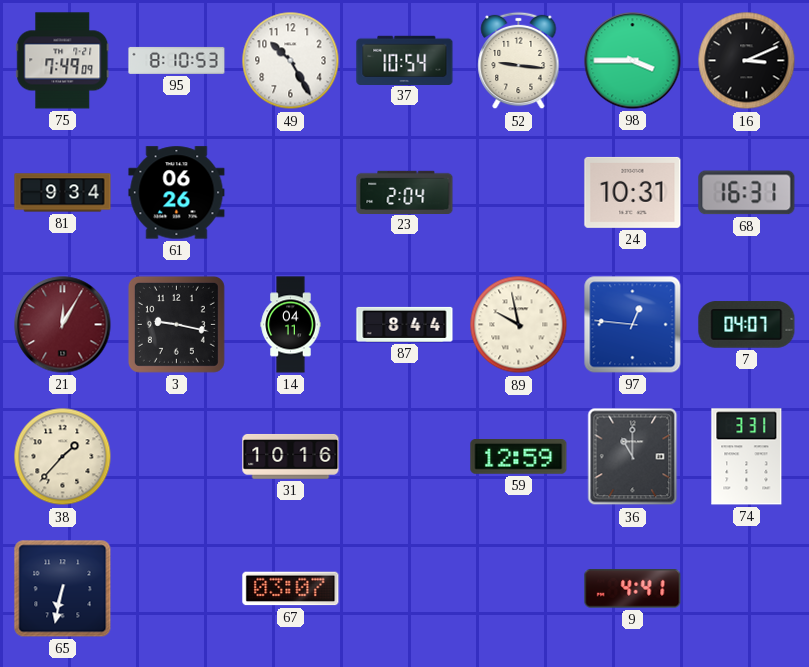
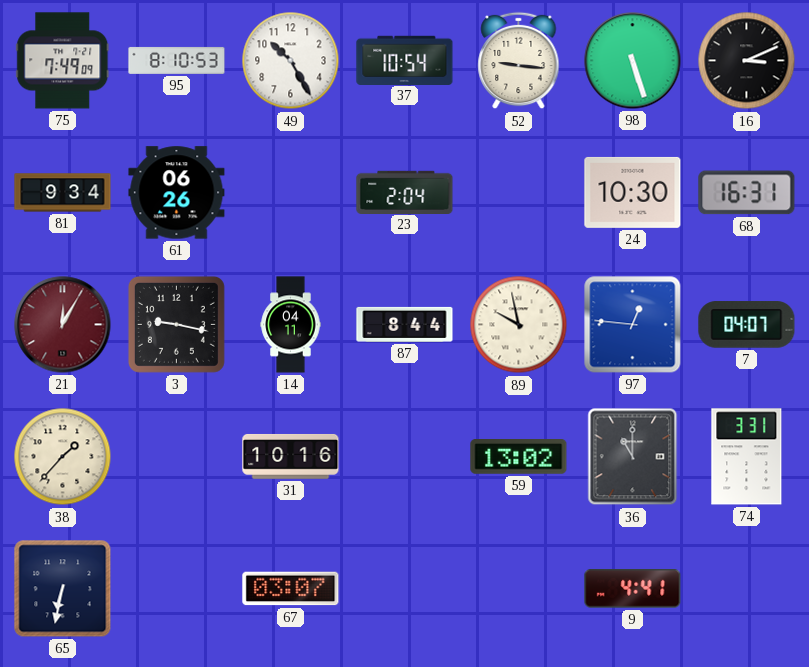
98: 3:45 -> 5:27
24: 10:31 -> 10:30
59: 12:59 -> 13:02
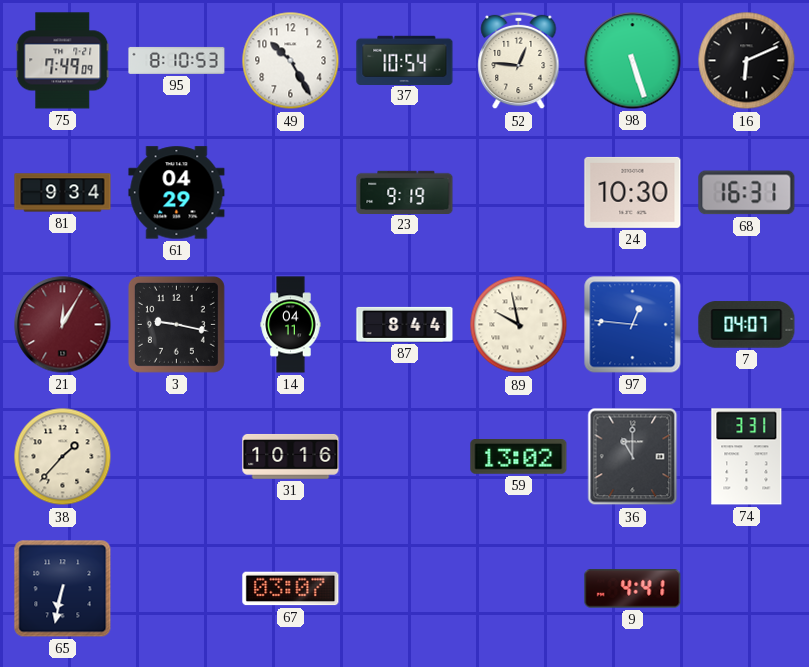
52: 9:16 -> 12:46
16: 3:11 -> 6:11
61: 06:26 -> 04:29
23: 2:04 -> 9:19
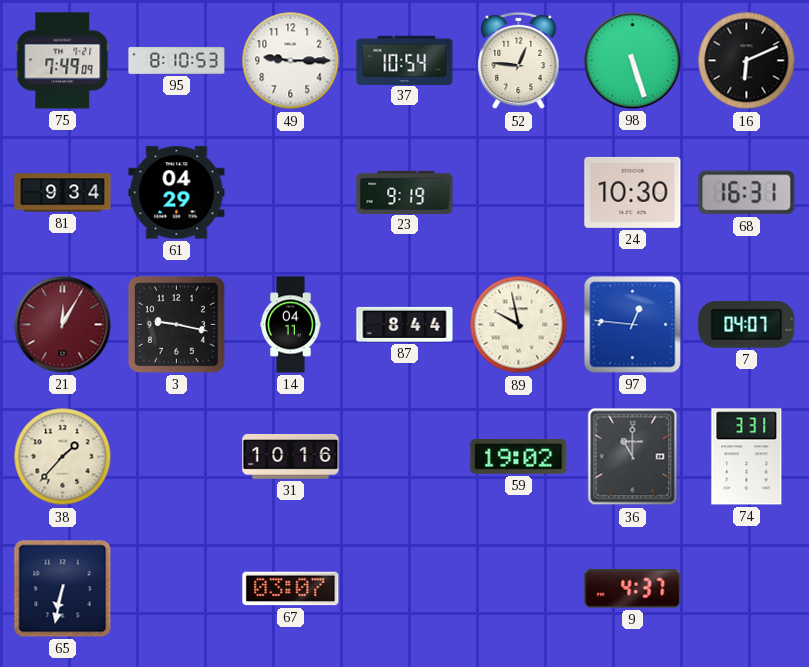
49: 10:25 -> 9:15
59: 13:02 -> 19:02
9: 4:41 -> 4:37
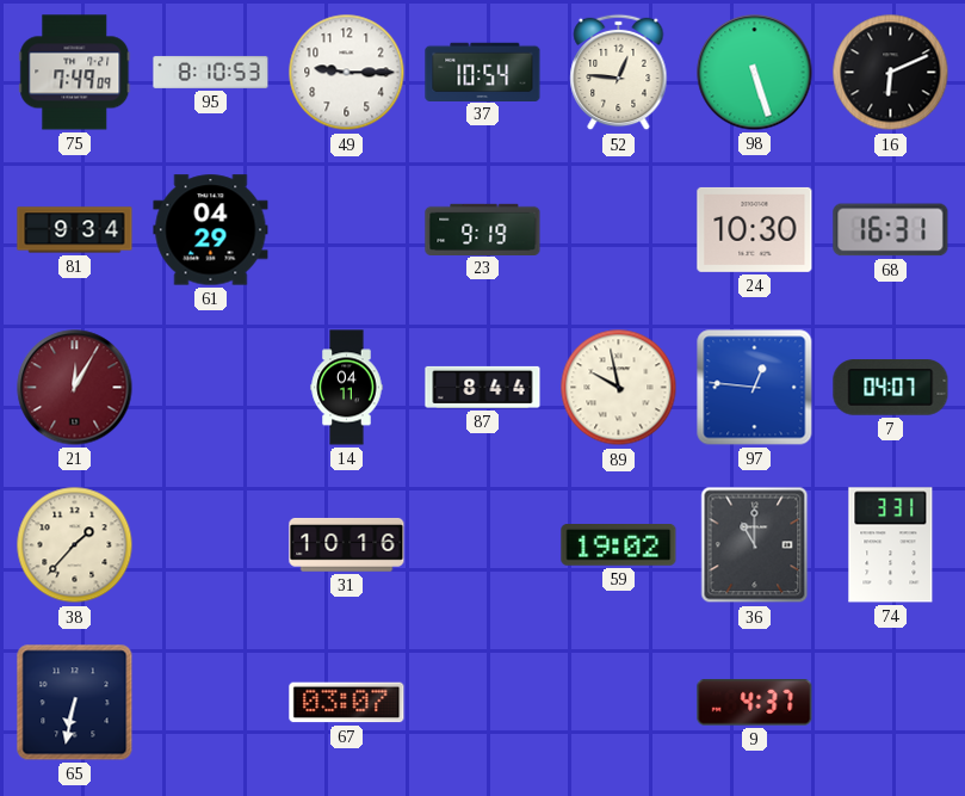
3: 9:17 -> none
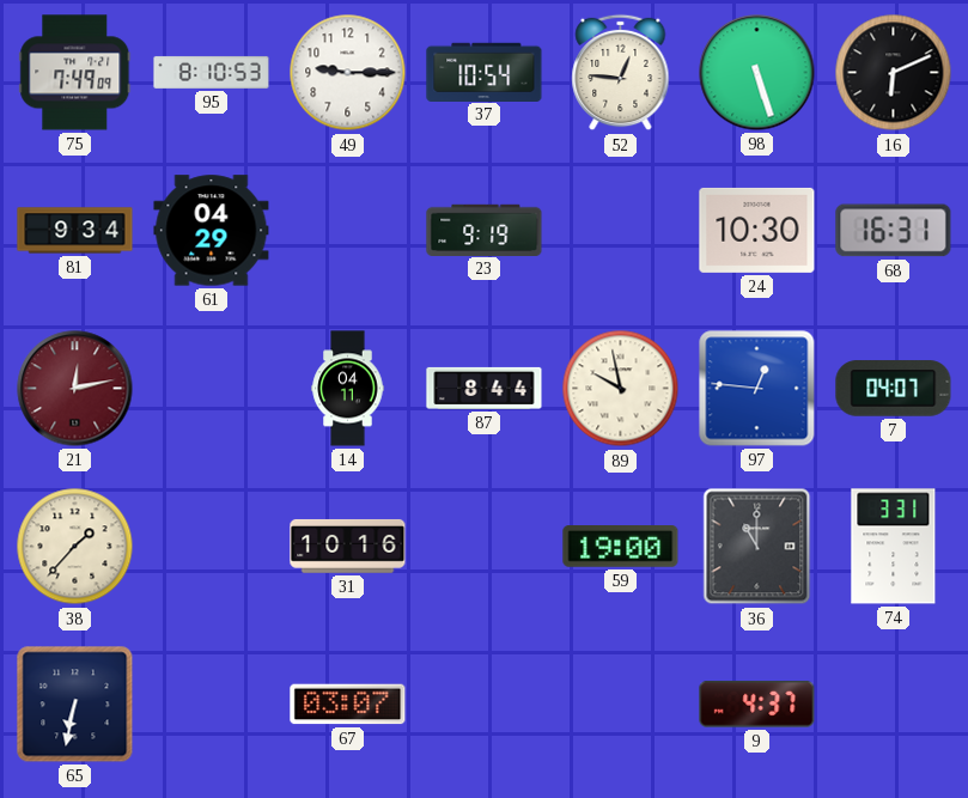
21: 12:05 -> 12:13
59: 19:02 -> 19:00
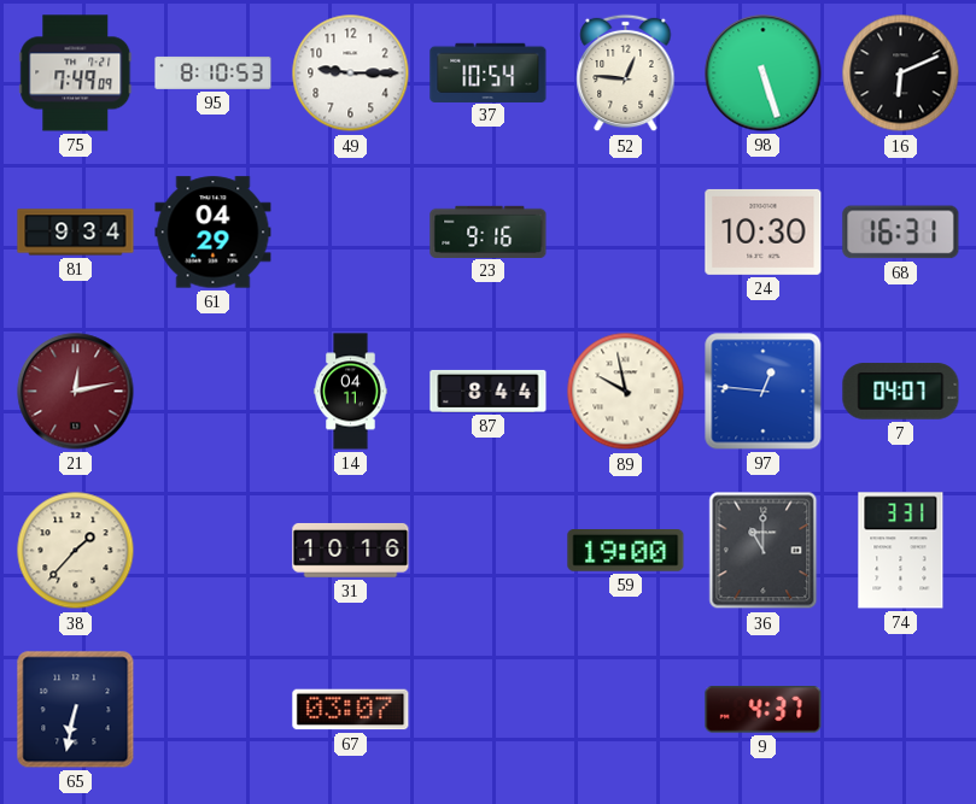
23: 9:19 -> 9:16
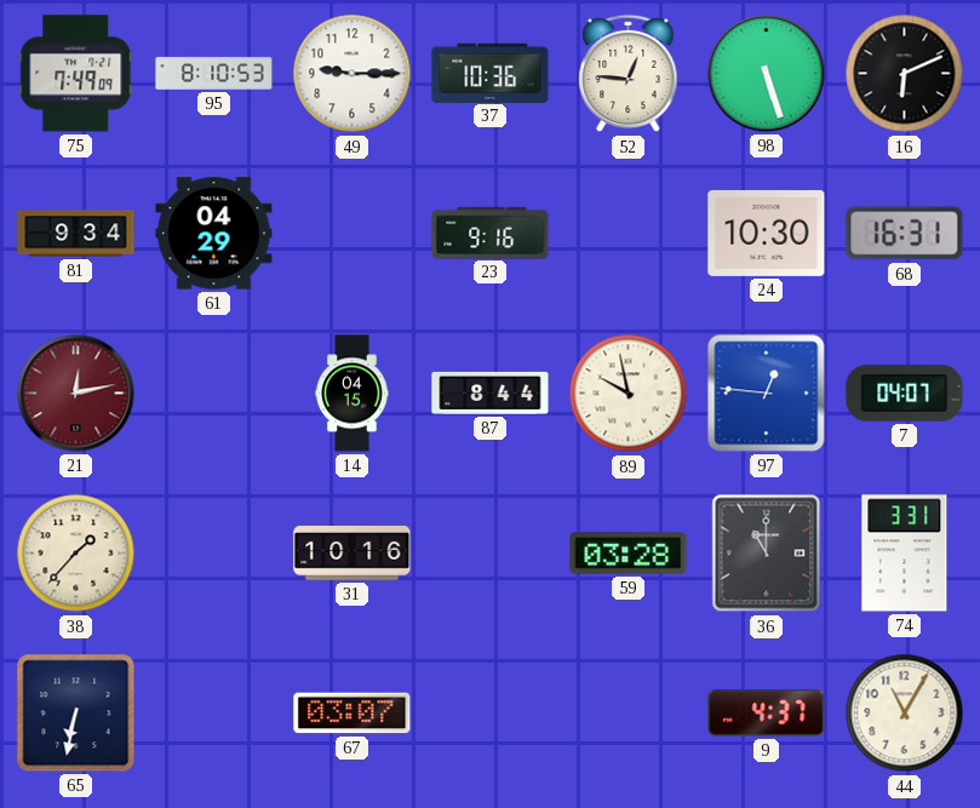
37: 10:54 -> 10:36
14: 04:11 -> 04:15
59: 19:00 -> 03:28
44: none -> 11:05
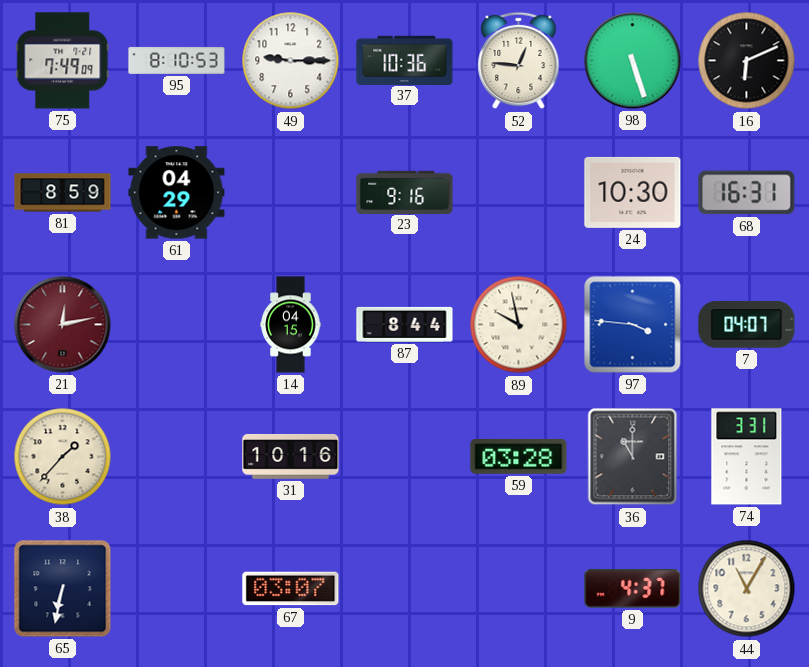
81: 9:34 -> 8:59
97: 12:46 -> 3:46
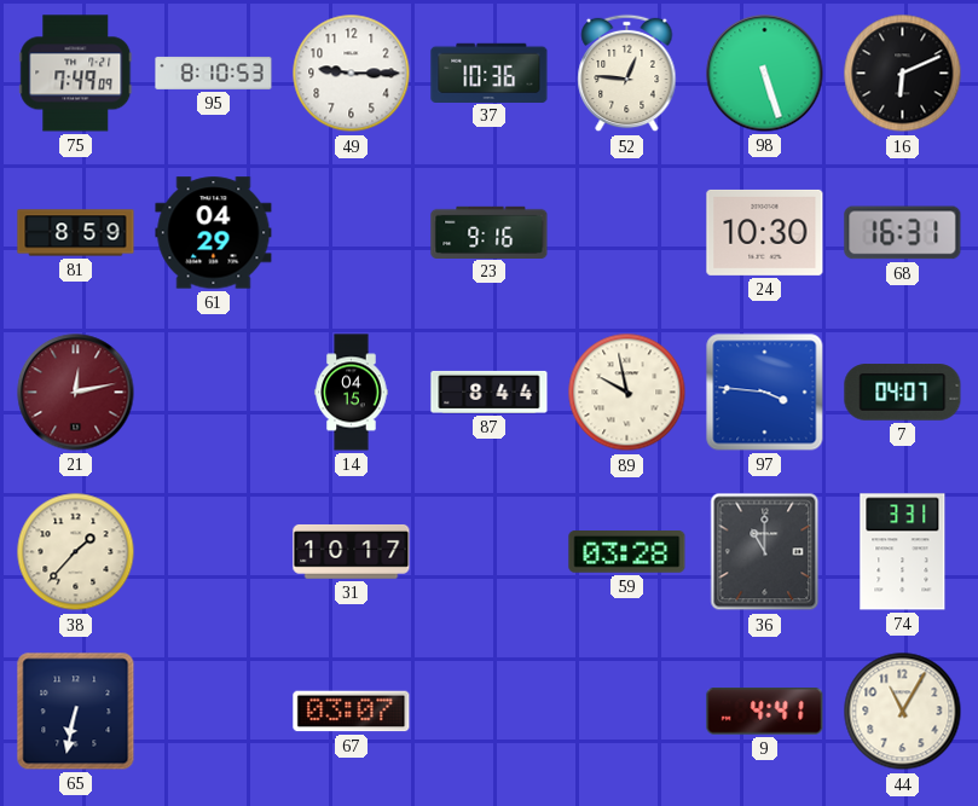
31: 10:16 -> 10:17
9: 4:37 -> 4:41
